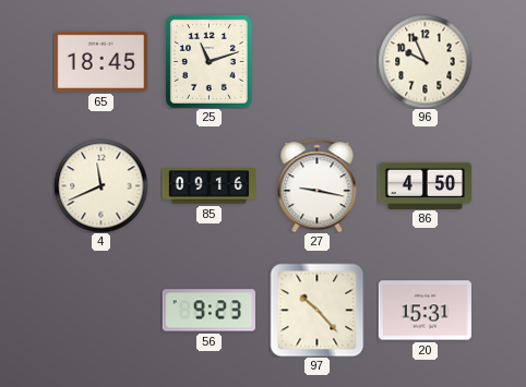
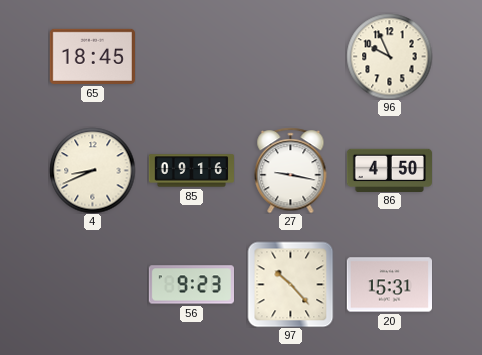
25: 11:12 -> none
4: 11:41 -> 8:41
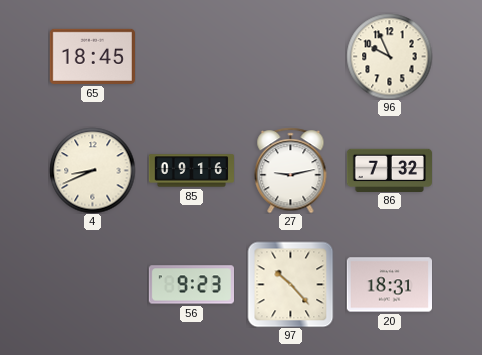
27: 9:17 -> 9:13
86: 4:50 -> 7:32
20: 15:31 -> 18:31
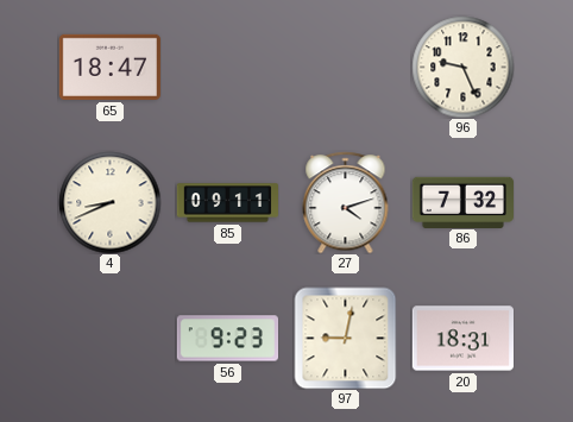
65: 18:45 -> 18:47
96: 9:56 -> 9:26
85: 09:16 -> 09:11
27: 9:13 -> 4:12
97: 10:23 -> 9:02
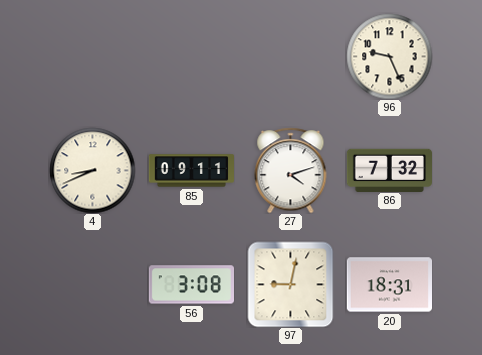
65: 18:47 -> none
56: 9:23 -> 3:08
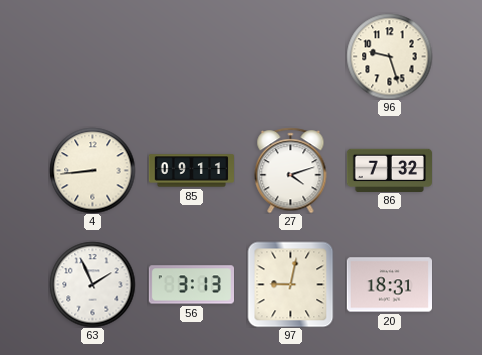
96: 9:26 -> 9:27
4: 8:41 -> 8:44
63: none -> 1:56
56: 3:08 -> 3:13
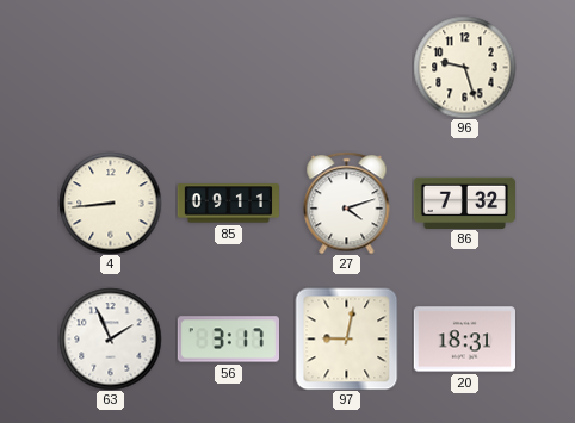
56: 3:13 -> 3:17
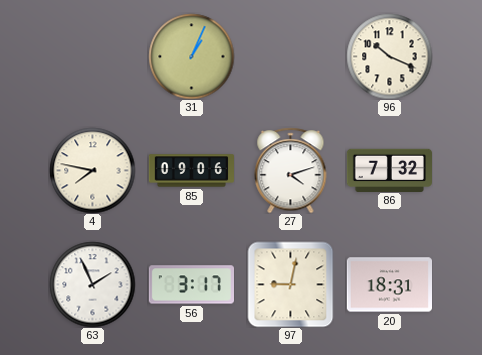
31: none -> 1:04
96: 9:27 -> 10:19
4: 8:44 -> 7:47
85: 09:11 -> 09:06
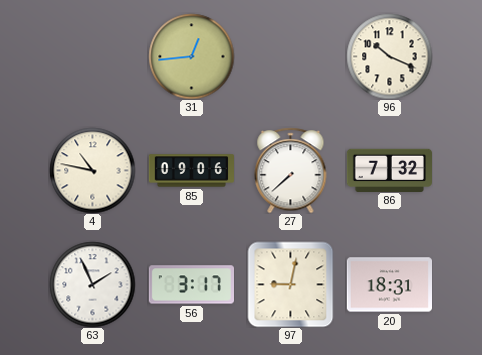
31: 1:04 -> 12:44
4: 7:47 -> 10:47
27: 4:12 -> 7:38
